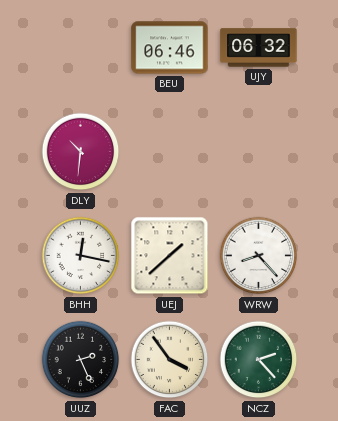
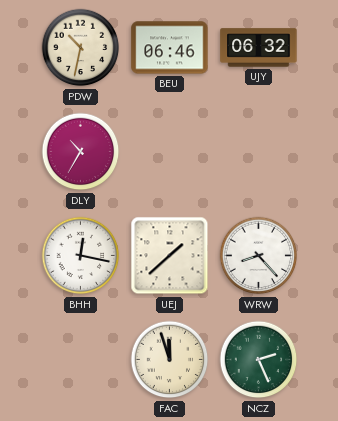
PDW: none -> 10:32
DLY: 10:31 -> 10:35
UUZ: 2:26 -> none
FAC: 3:54 -> 11:57
NCZ: 2:23 -> 2:26
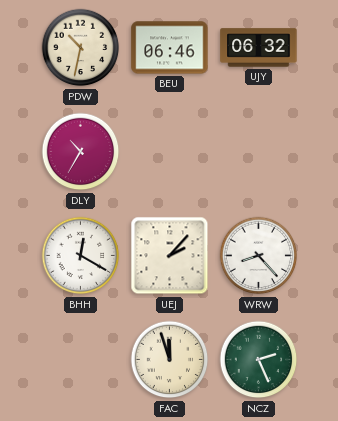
BHH: 12:17 -> 12:20
UEJ: 1:38 -> 2:07
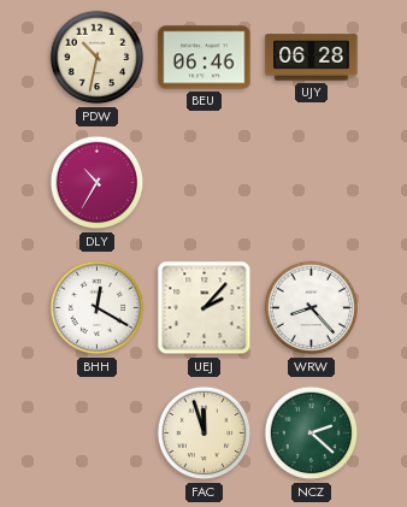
UJY: 06:32 -> 06:28
NCZ: 2:26 -> 2:22
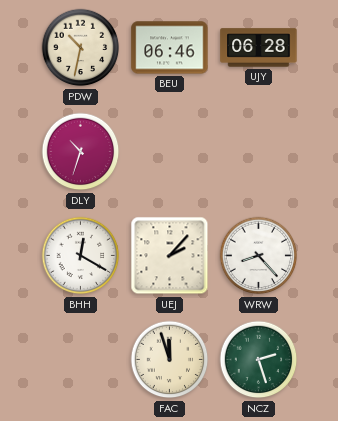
DLY: 10:35 -> 10:33
NCZ: 2:22 -> 2:27
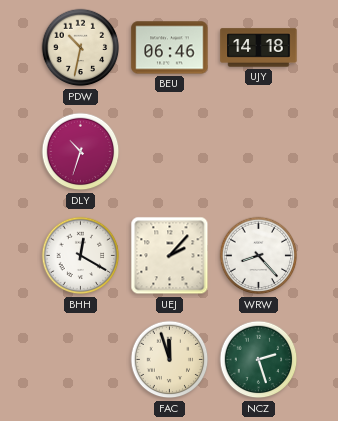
UJY: 06:28 -> 14:18
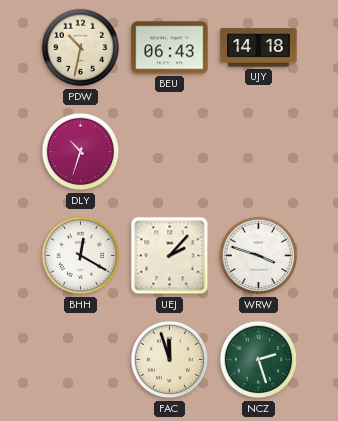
BEU: 06:46 -> 06:43
WRW: 8:23 -> 3:48
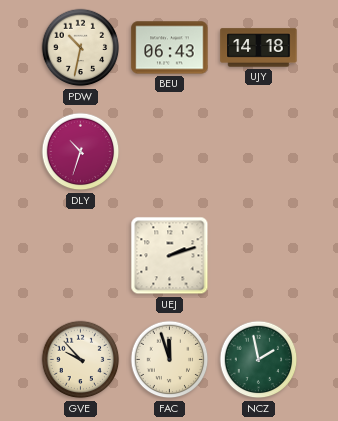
BHH: 12:20 -> none
UEJ: 2:07 -> 2:12
WRW: 3:48 -> none
GVE: none -> 9:53
NCZ: 2:27 -> 1:58
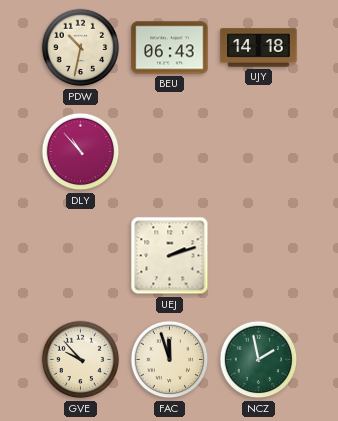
DLY: 10:33 -> 10:53
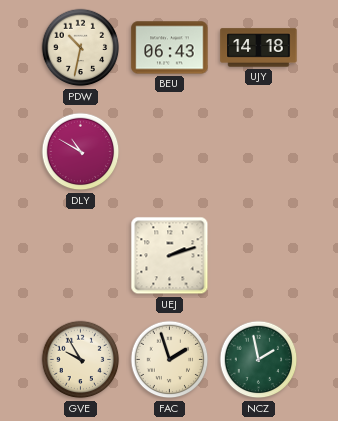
DLY: 10:53 -> 10:50
GVE: 9:53 -> 9:55
FAC: 11:57 -> 1:57
